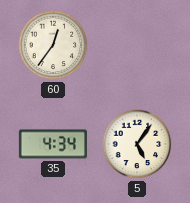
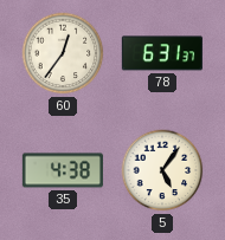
78: none -> 6:31
35: 4:34 -> 4:38
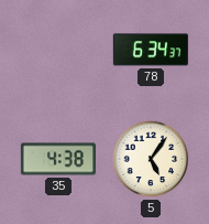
60: 12:36 -> none
78: 6:31 -> 6:34
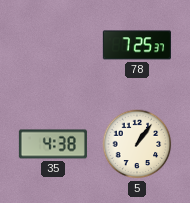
78: 6:34 -> 7:25
5: 5:06 -> 1:06
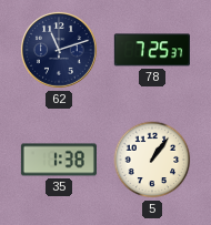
62: none -> 11:12
35: 4:38 -> 1:38
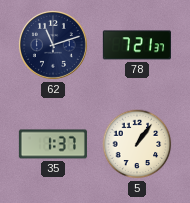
78: 7:25 -> 7:21
35: 1:38 -> 1:37
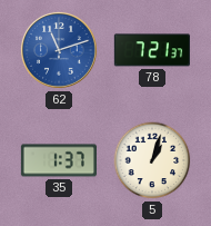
62 dial: navy -> blue
5: 1:06 -> 1:03
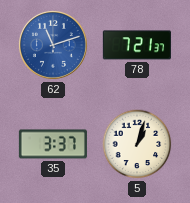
35: 1:37 -> 3:37
